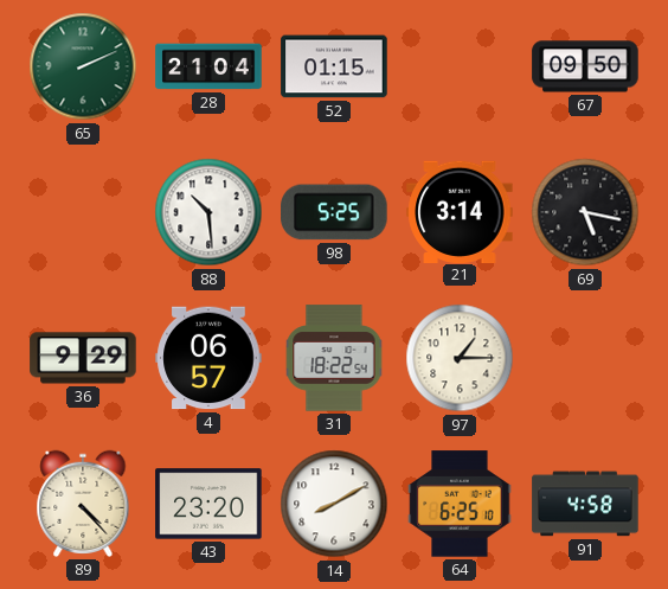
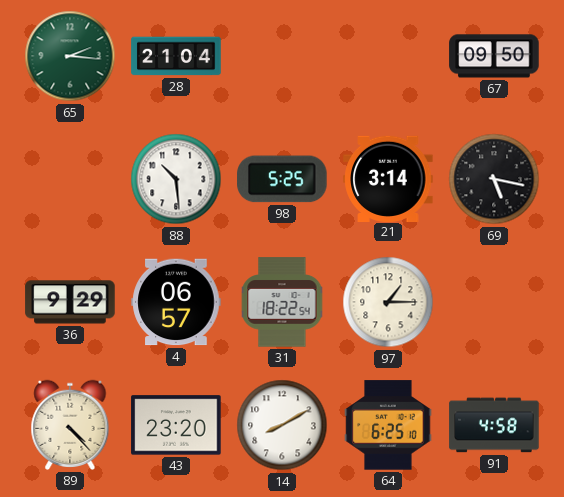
65: 2:11 -> 2:16
52: 01:15 -> none
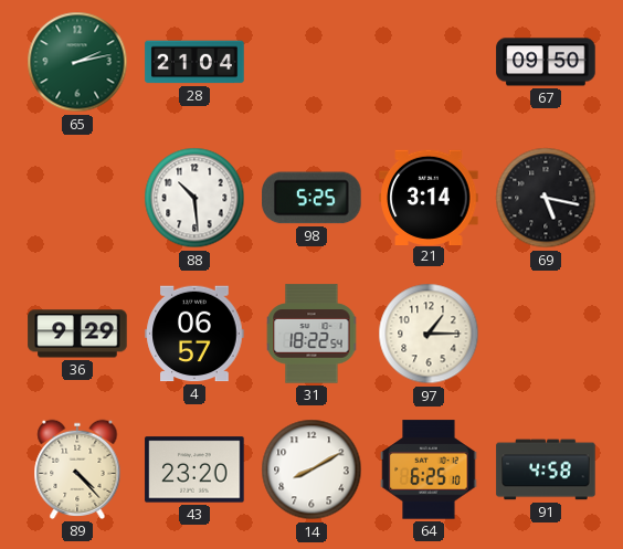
65: 2:16 -> 2:13
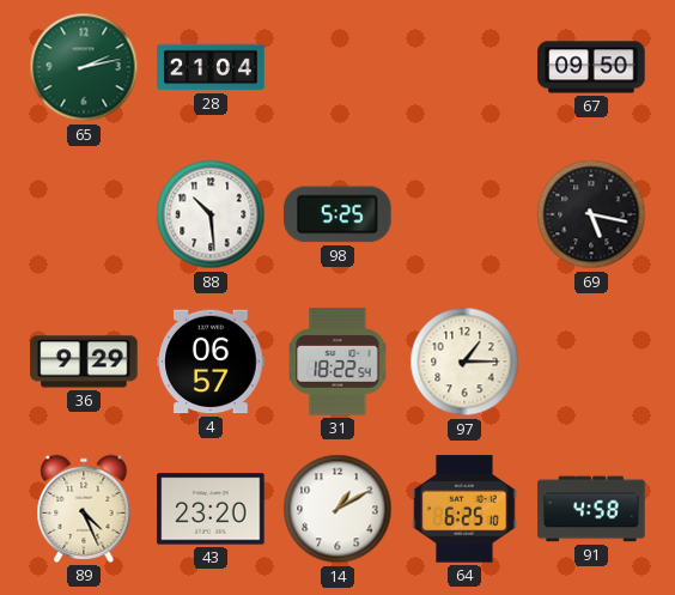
21: 3:14 -> none
89: 4:23 -> 4:26
14: 8:10 -> 1:10
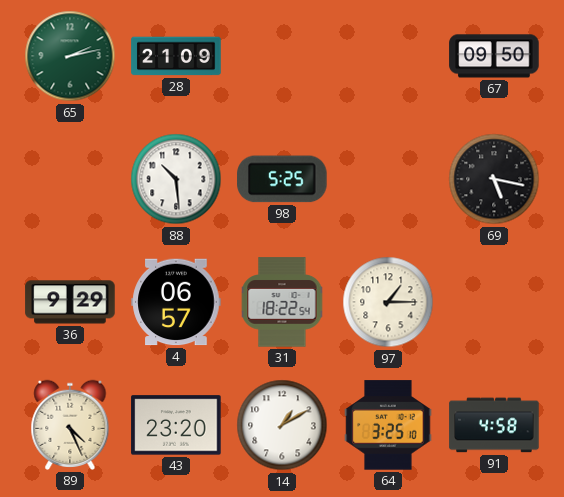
28: 21:04 -> 21:09
64: 6:25 -> 3:25
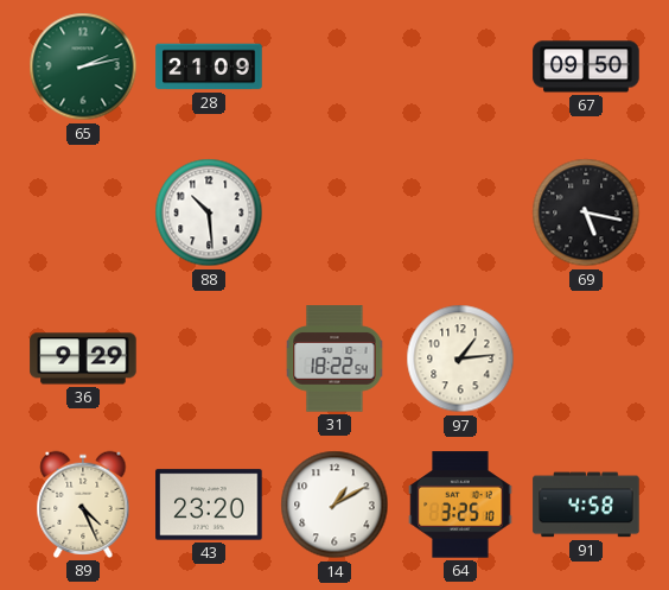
98: 5:25 -> none
4: 06:57 -> none
97: 1:15 -> 1:14
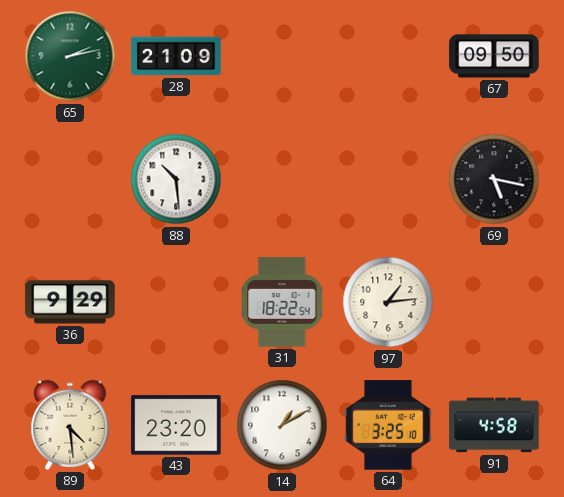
89: 4:26 -> 4:29
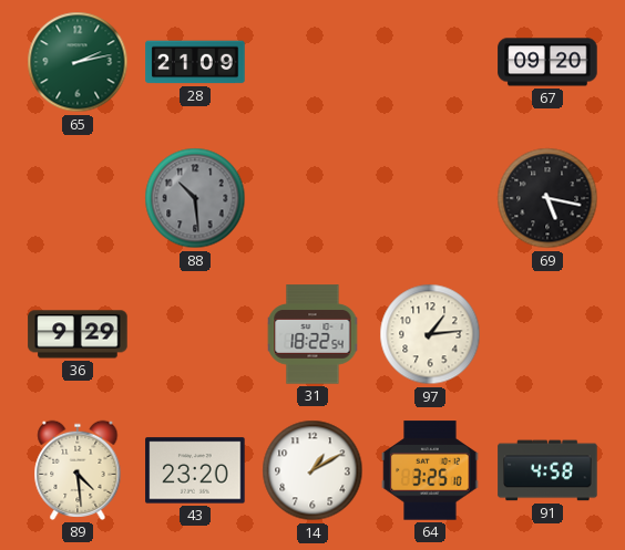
67: 09:50 -> 09:20
88 dial: white -> grey
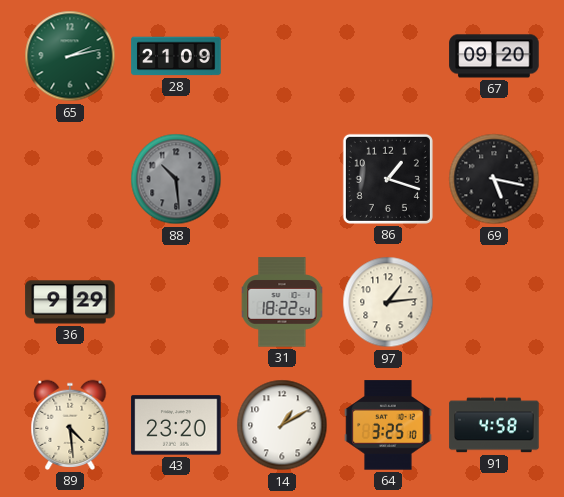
86: none -> 1:18
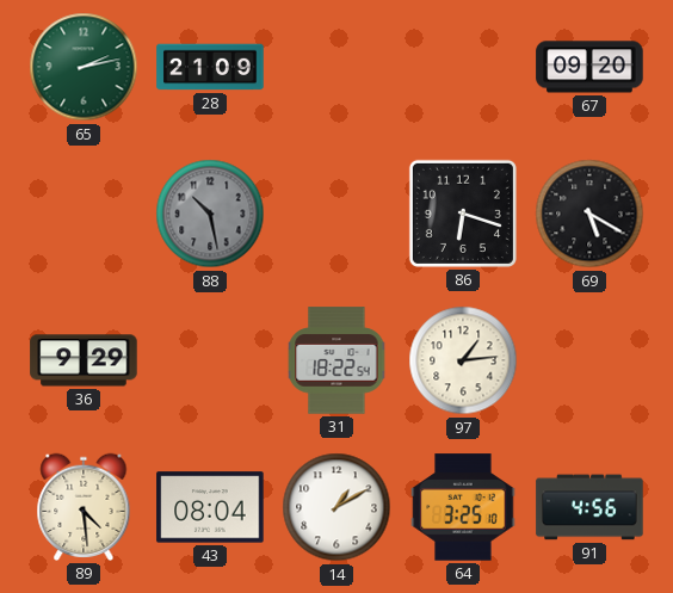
88: 10:29 -> 10:28
86: 1:18 -> 6:18
69: 5:17 -> 5:20
43: 23:20 -> 08:04
91: 4:58 -> 4:56
